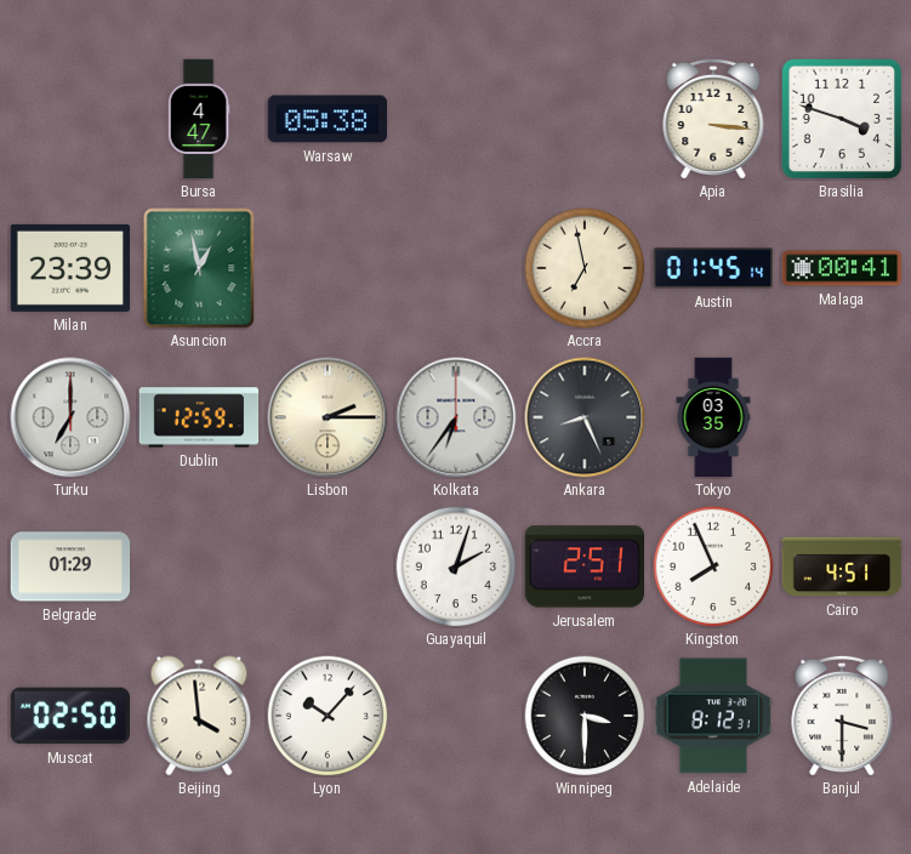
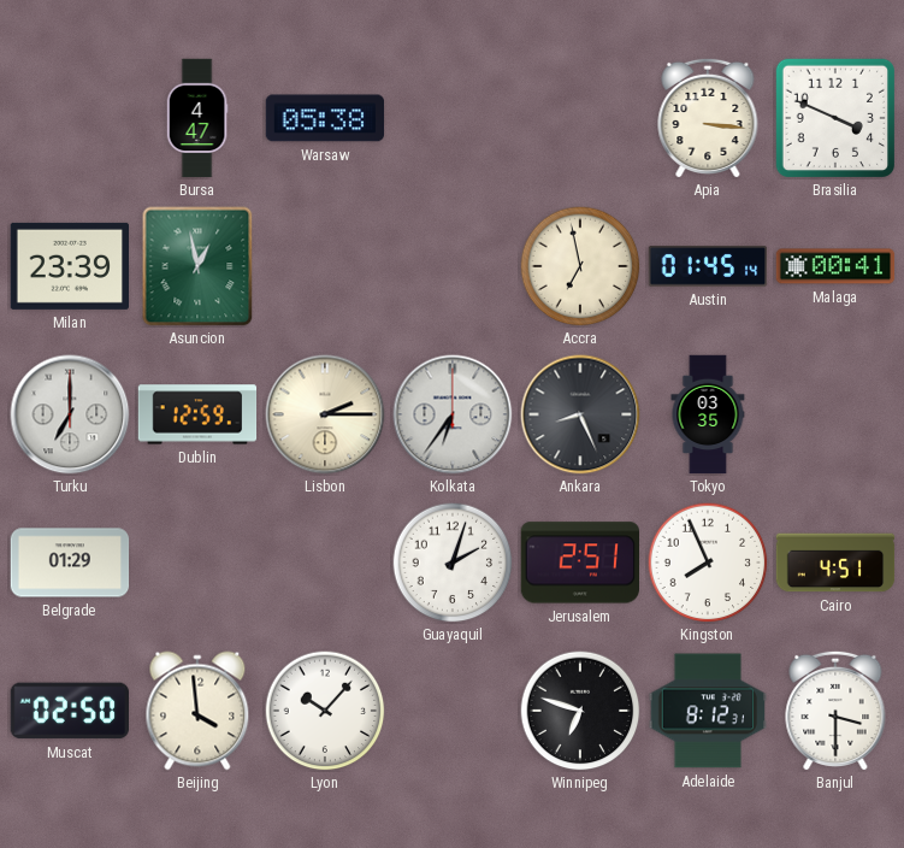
Brasilia: 3:48 -> 3:49
Winnipeg: 3:30 -> 6:48
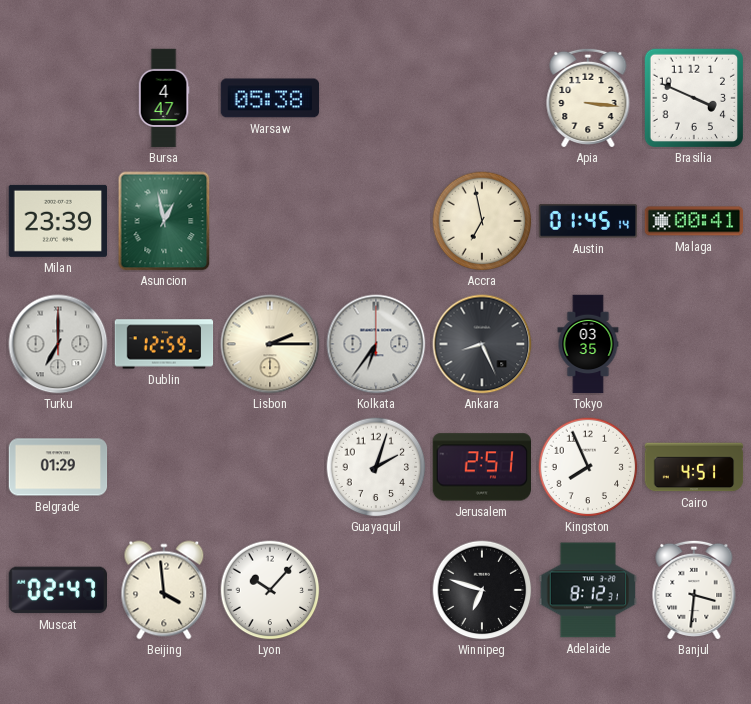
Muscat: 02:50 -> 02:47
Banjul: 3:30 -> 3:31
